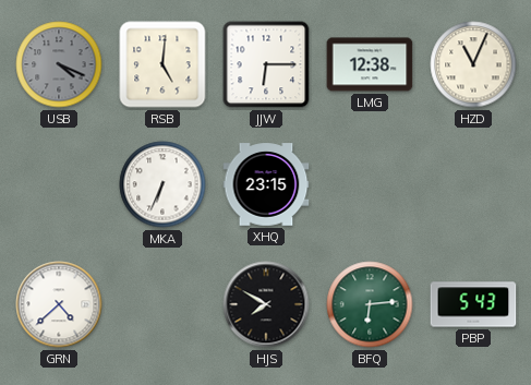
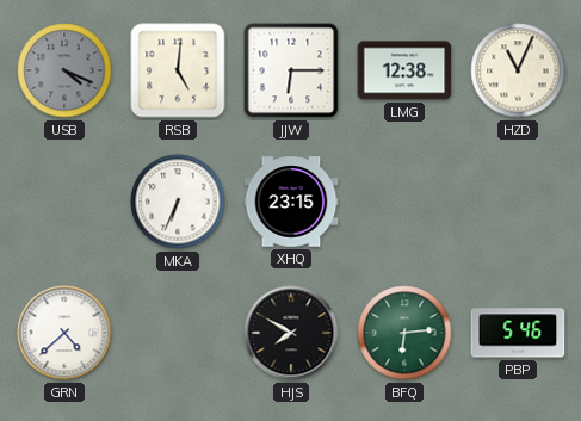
PBP: 5:43 -> 5:46
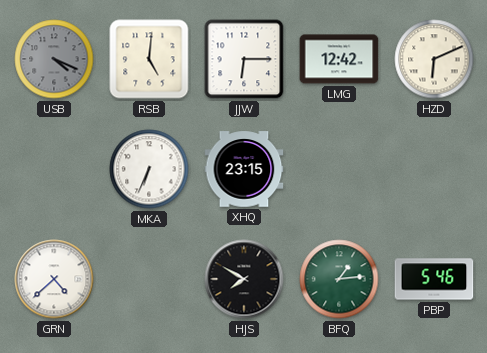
LMG: 12:38 -> 12:42
HZD: 11:04 -> 6:11
BFQ: 6:14 -> 1:14
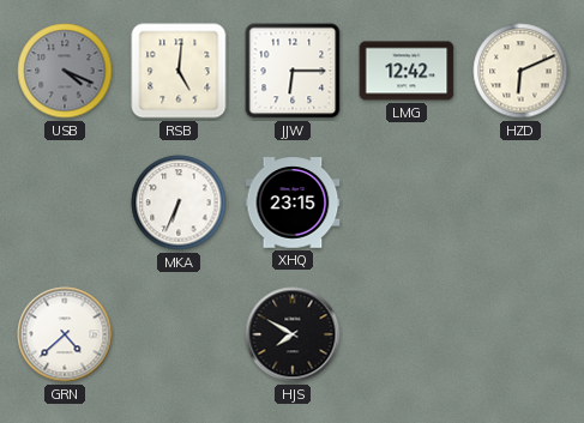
BFQ: 1:14 -> none
PBP: 5:46 -> none
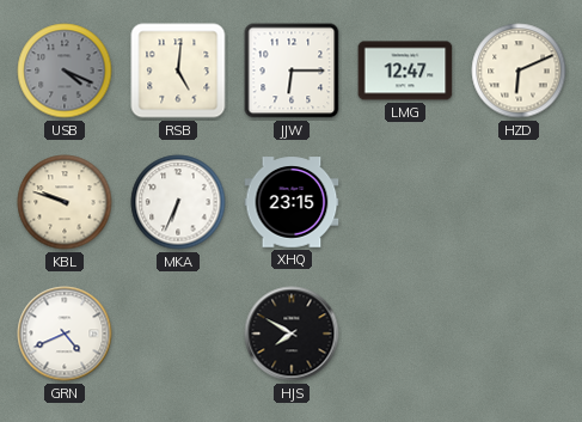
LMG: 12:42 -> 12:47
KBL: none -> 9:48
GRN: 4:38 -> 4:41
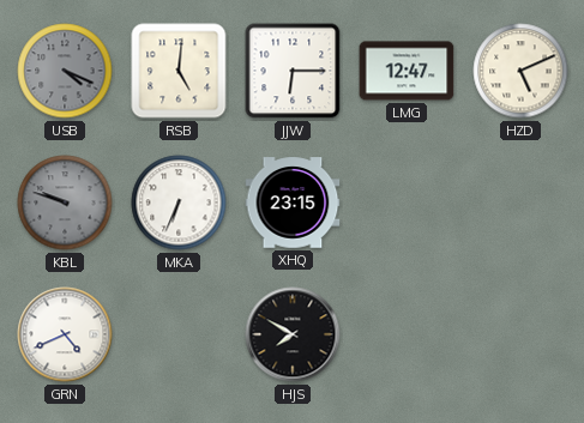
HZD: 6:11 -> 5:11
KBL dial: cream -> grey
